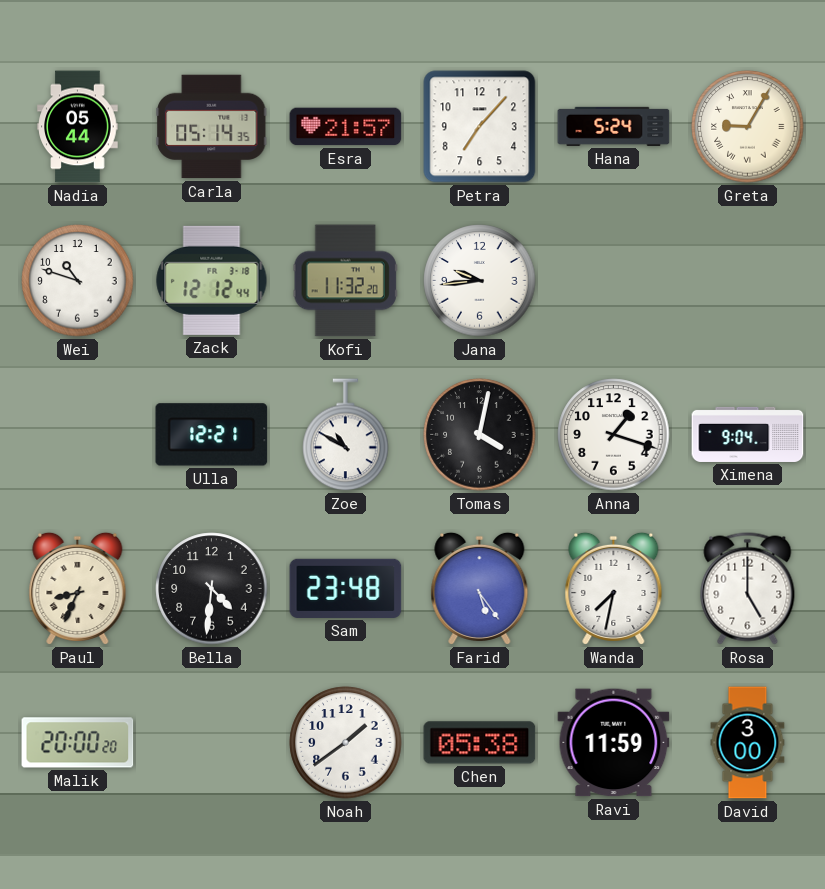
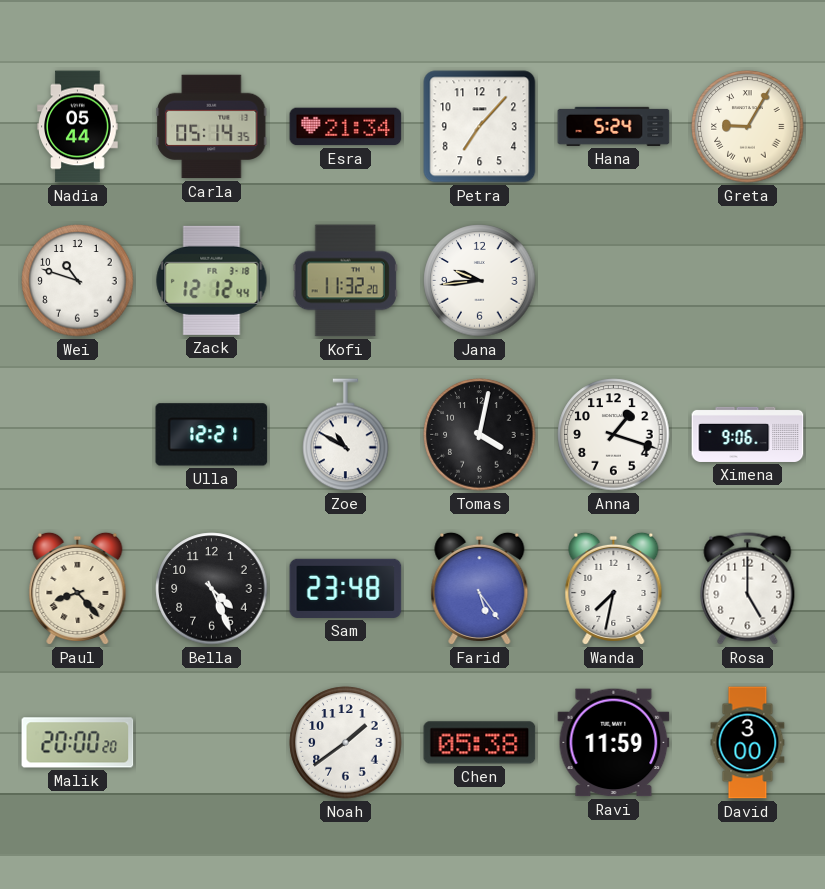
Esra: 21:57 -> 21:34
Ximena: 9:04 -> 9:06
Paul: 8:34 -> 8:23
Bella: 4:31 -> 4:26
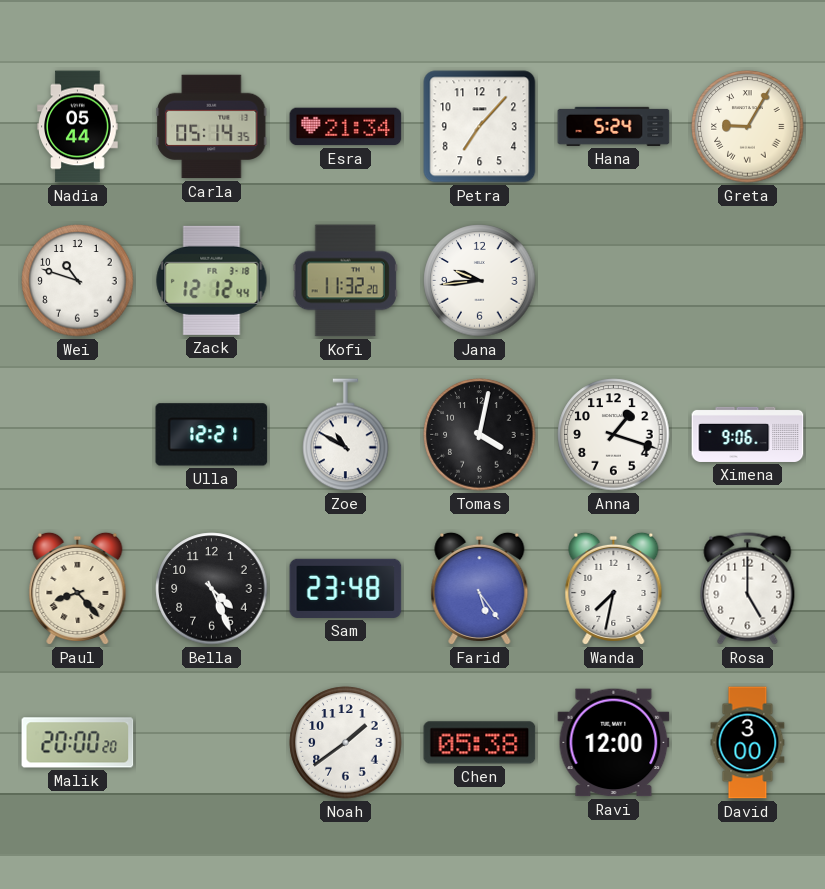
Ravi: 11:59 -> 12:00
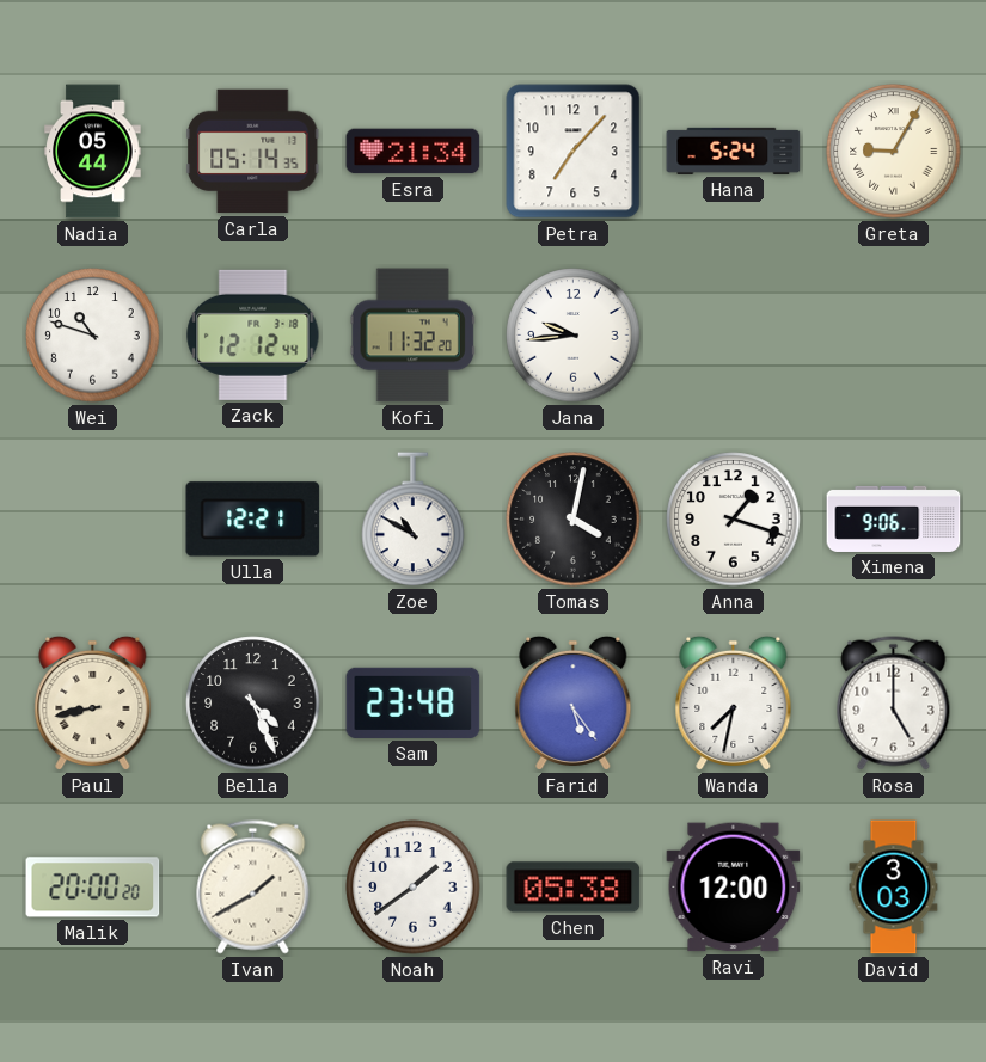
Paul: 8:23 -> 8:43
Ivan: none -> 1:40
David: 3:00 -> 3:03
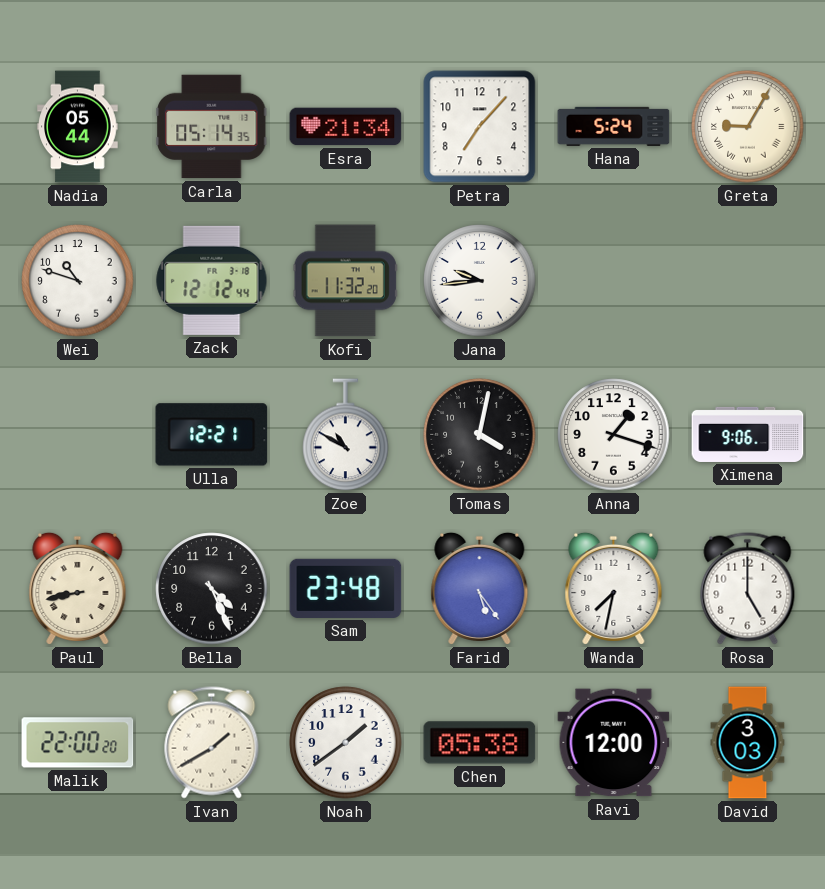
Malik: 20:00 -> 22:00
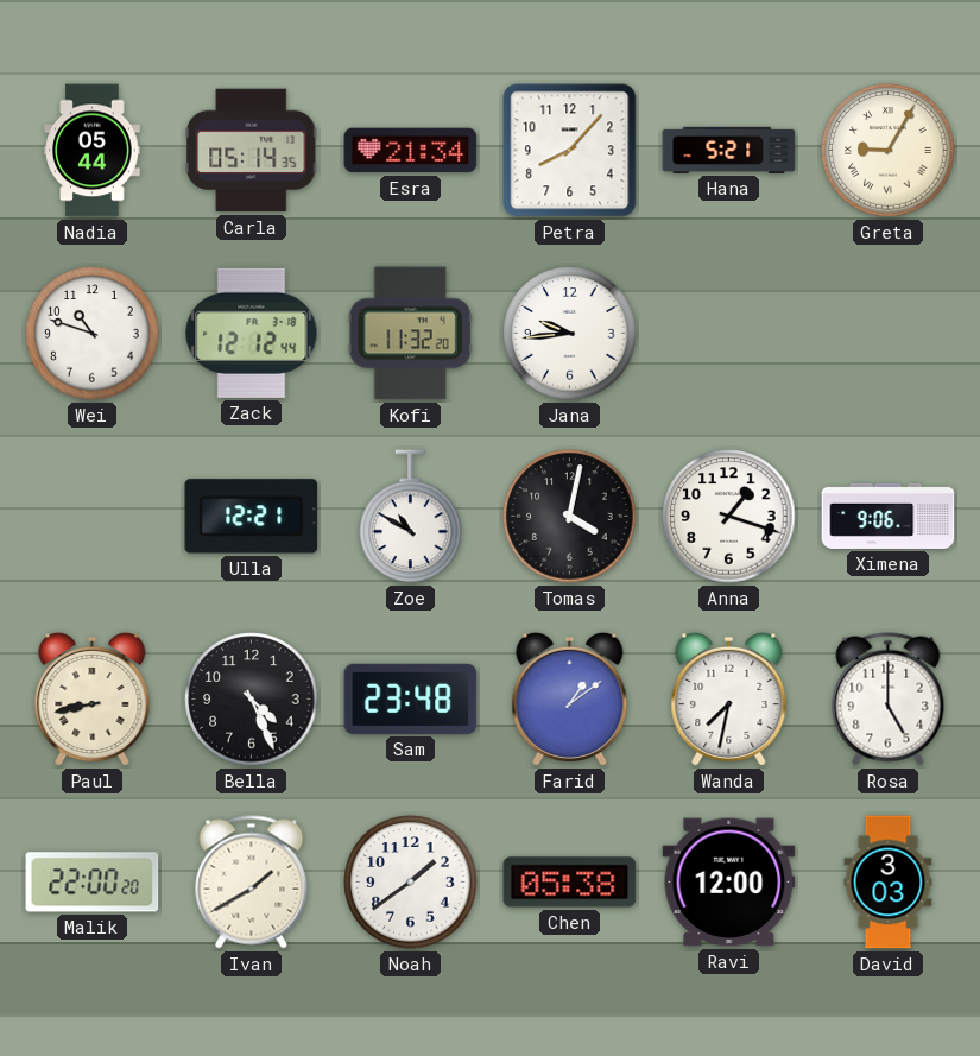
Petra: 7:07 -> 8:07
Hana: 5:24 -> 5:21
Farid: 5:24 -> 1:09
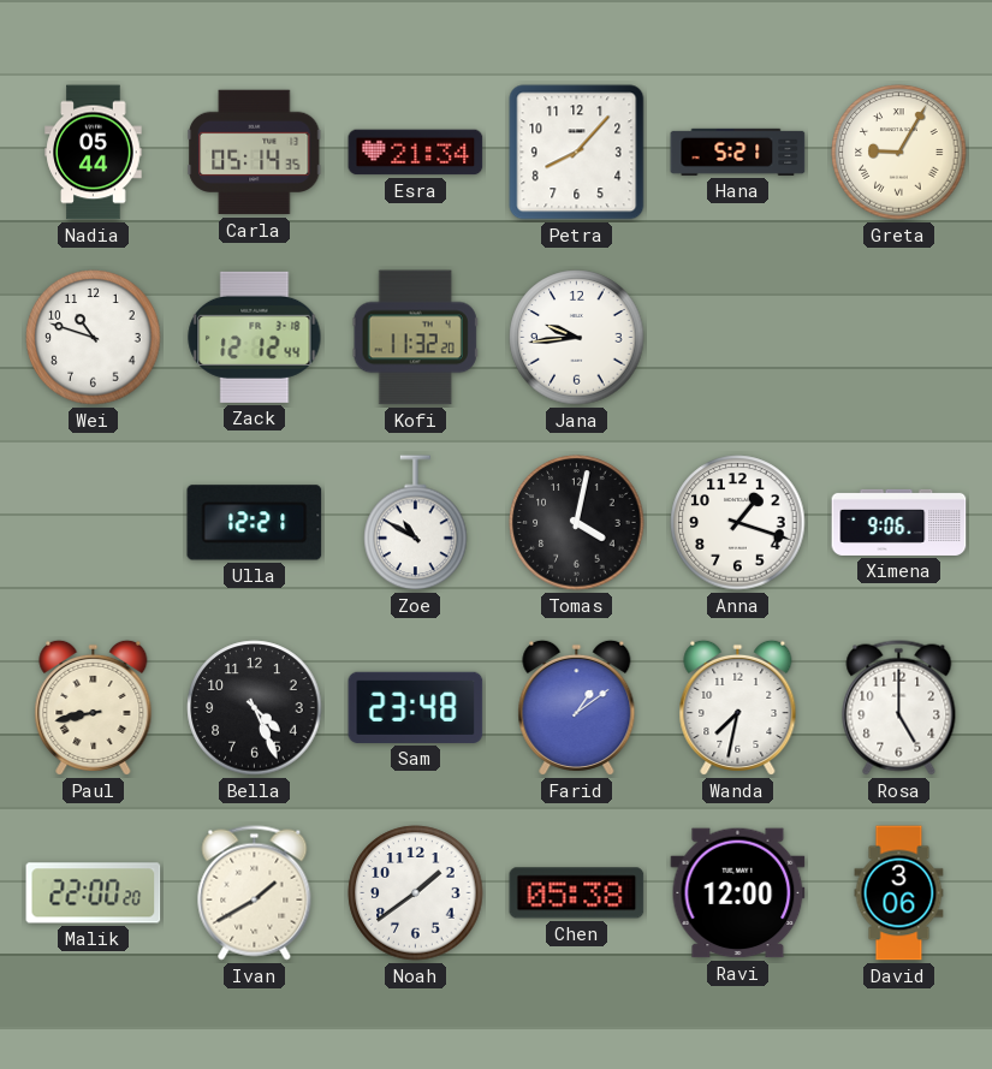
David: 3:03 -> 3:06
